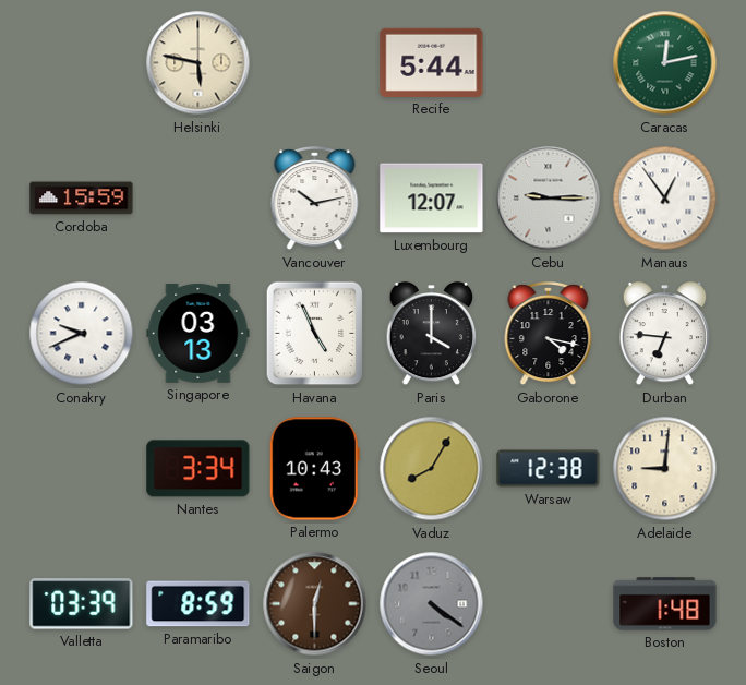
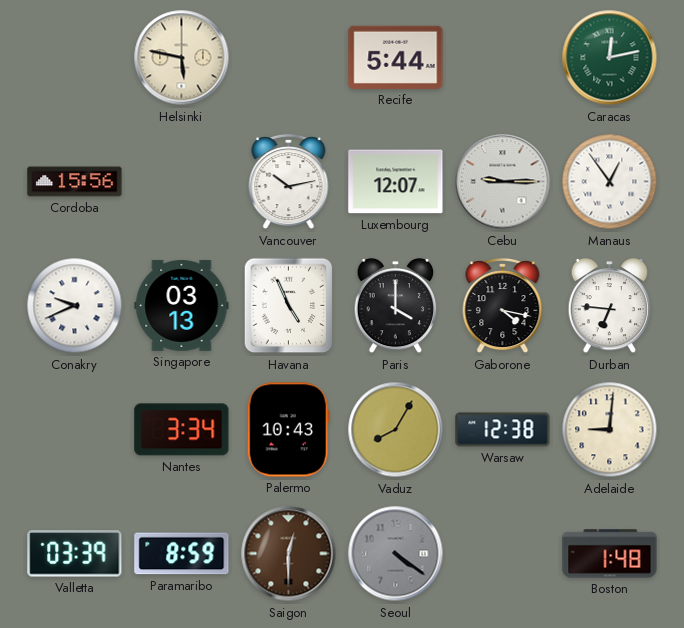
Cordoba: 15:59 -> 15:56
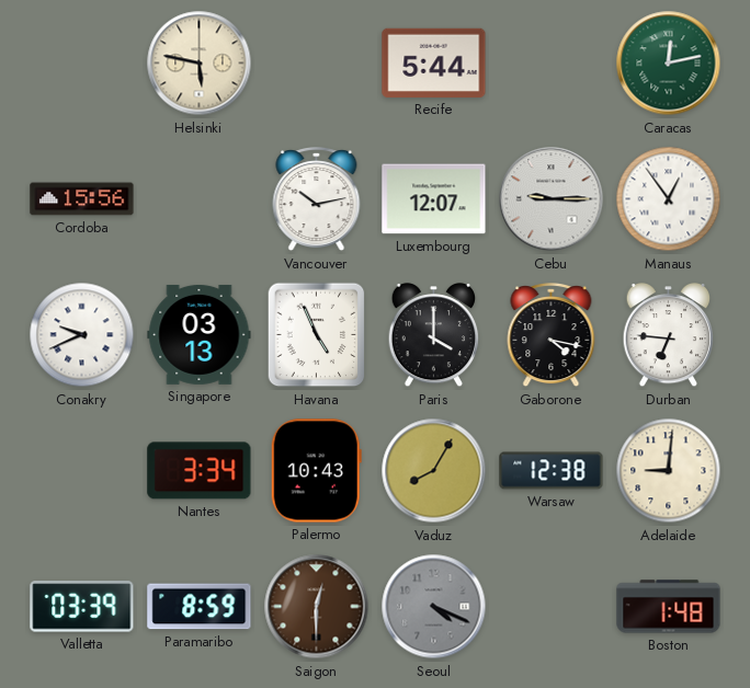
Seoul: 4:21 -> 4:19
